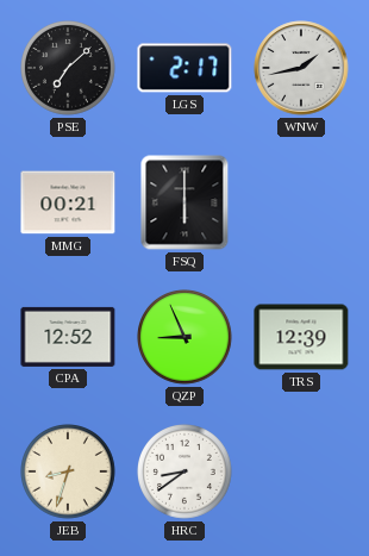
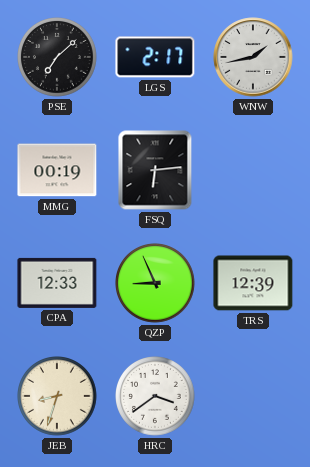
MMG: 00:21 -> 00:19
FSQ: 6:00 -> 6:14
CPA: 12:52 -> 12:33
HRC: 8:39 -> 3:39
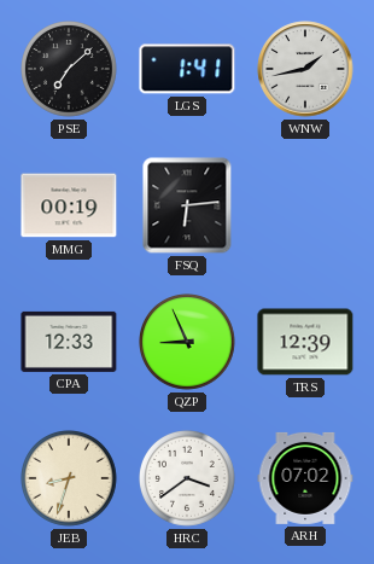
LGS: 2:17 -> 1:41
ARH: none -> 07:02
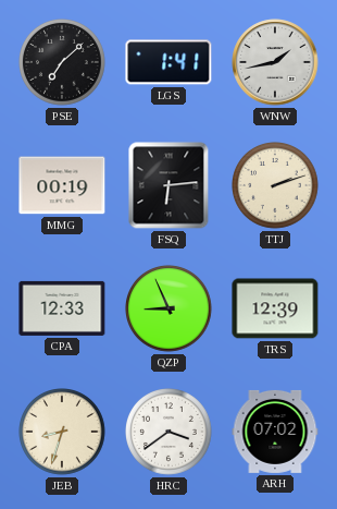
TTJ: none -> 2:12
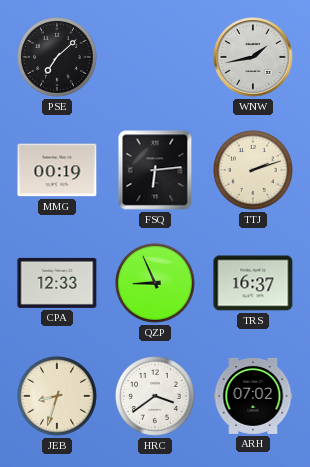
LGS: 1:41 -> none
TRS: 12:39 -> 16:37
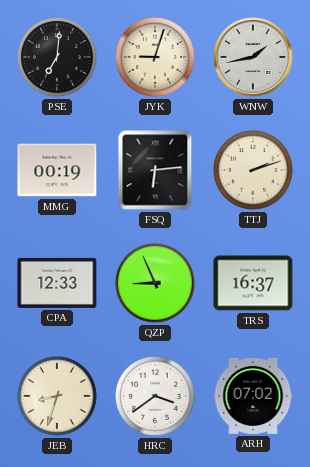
PSE: 7:08 -> 7:01
JYK: none -> 9:03
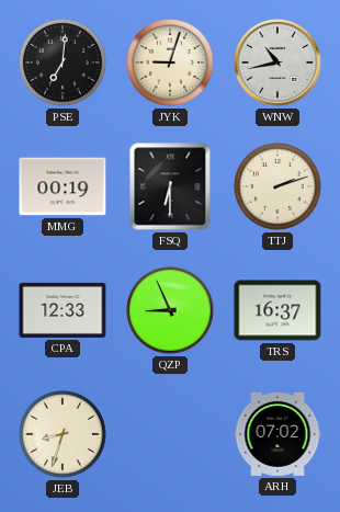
WNW: 1:43 -> 10:43
FSQ: 6:14 -> 6:30
HRC: 3:39 -> none
